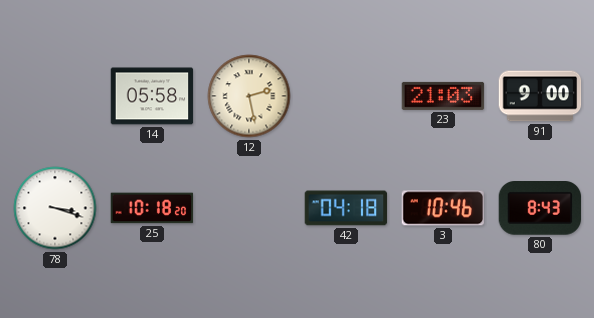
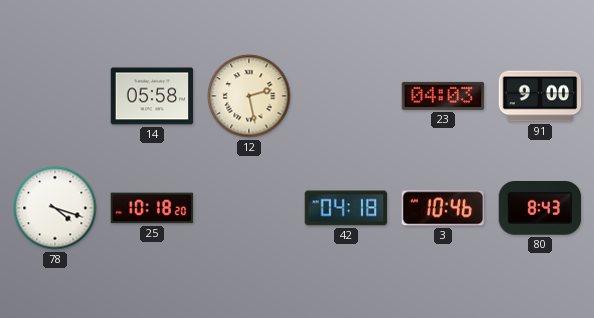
23: 21:03 -> 04:03
78: 3:18 -> 4:18
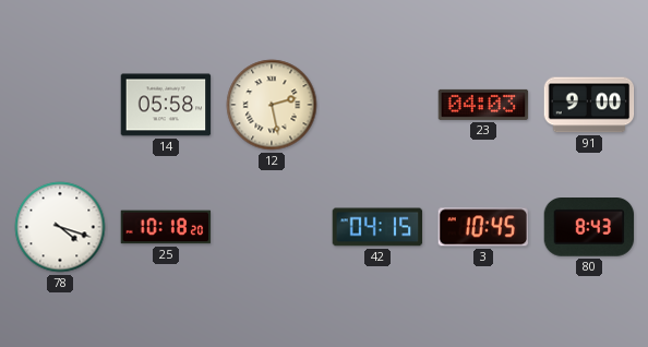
42: 04:18 -> 04:15
3: 10:46 -> 10:45
